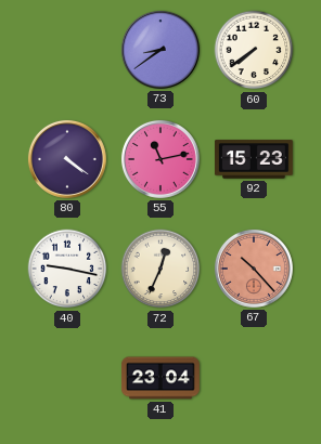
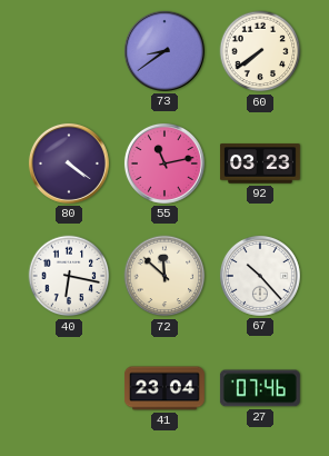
92: 15:23 -> 03:23
40: 9:17 -> 6:17
72: 12:34 -> 11:52
67 dial: salmon -> white
27: none -> 07:46
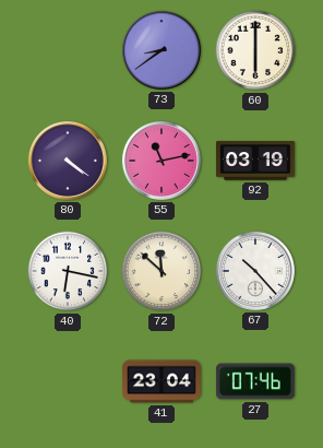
60: 7:39 -> 6:00
92: 03:23 -> 03:19
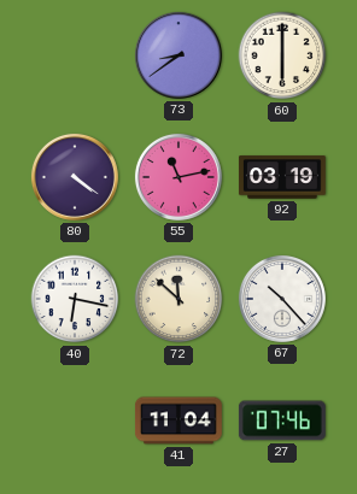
41: 23:04 -> 11:04
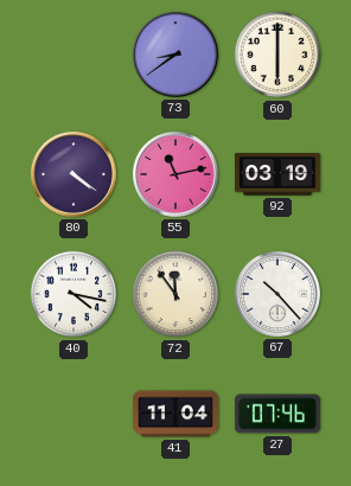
40: 6:17 -> 4:17
72: 11:52 -> 11:54
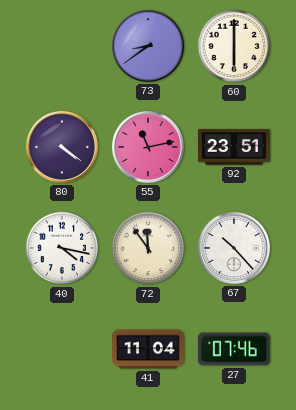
92: 03:19 -> 23:51
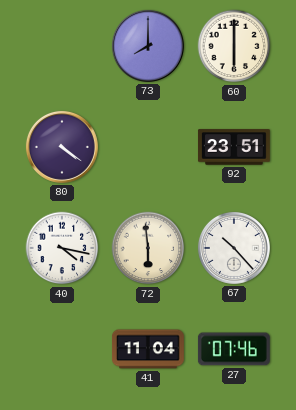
73: 8:39 -> 8:00
55: 11:13 -> none
72: 11:54 -> 5:59
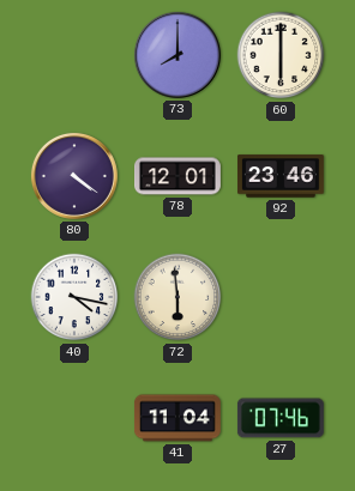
78: none -> 12:01
92: 23:51 -> 23:46
67: 10:23 -> none
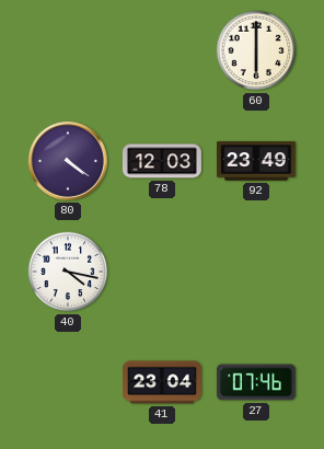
73: 8:00 -> none
78: 12:01 -> 12:03
92: 23:46 -> 23:49
72: 5:59 -> none
41: 11:04 -> 23:04
